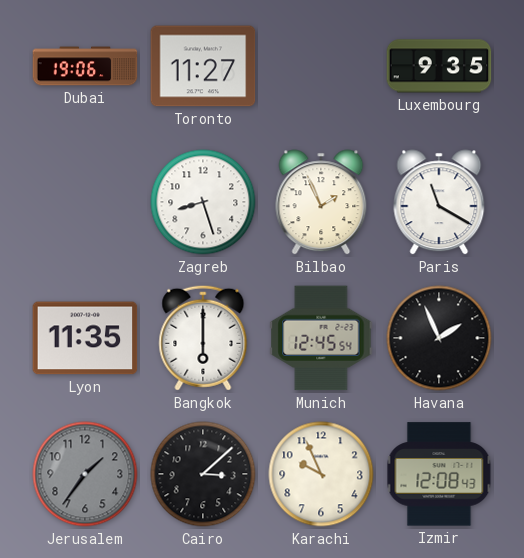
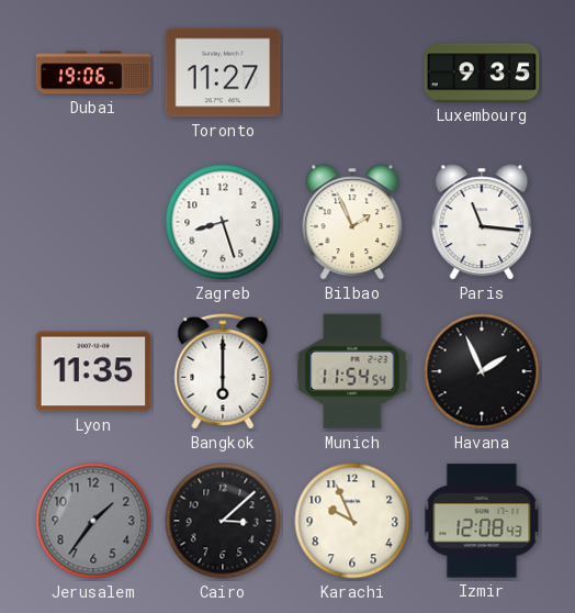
Paris: 11:20 -> 11:16
Munich: 12:45 -> 11:54
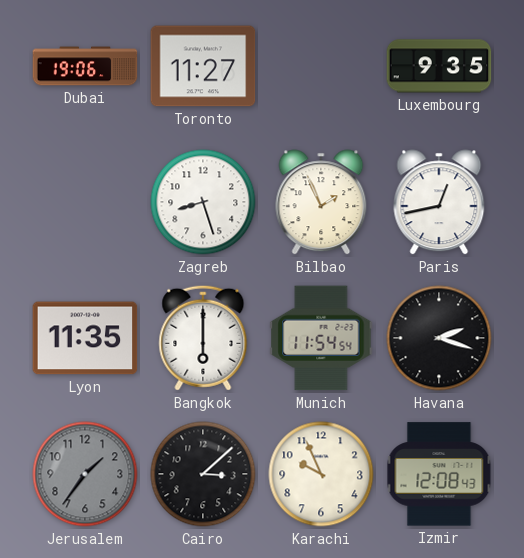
Paris: 11:16 -> 12:43
Havana: 1:56 -> 2:18
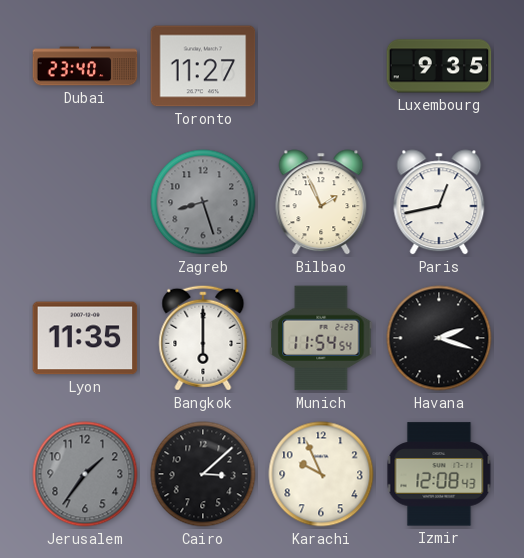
Dubai: 19:06 -> 23:40
Zagreb dial: white -> grey
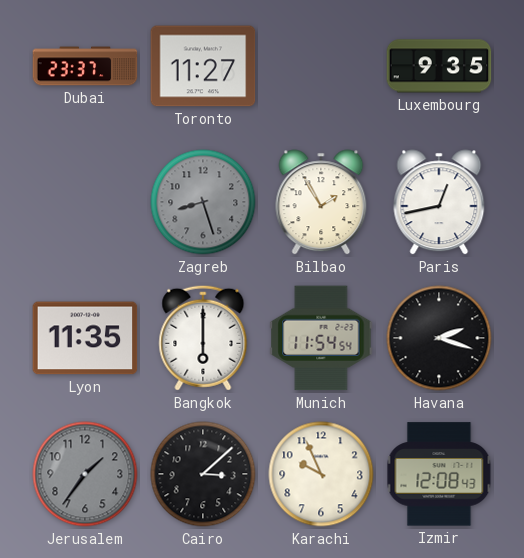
Dubai: 23:40 -> 23:37
Bilbao: 1:56 -> 1:55
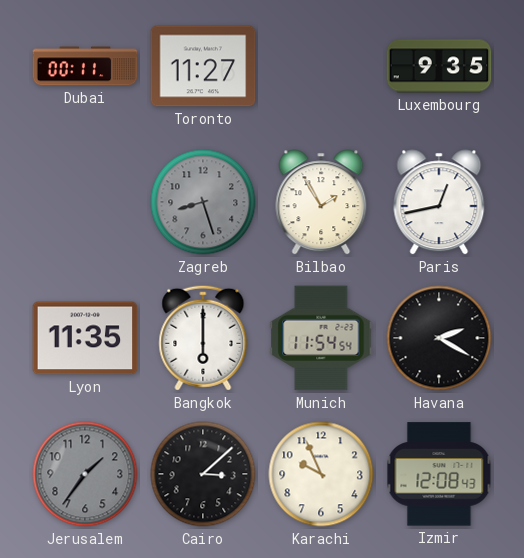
Dubai: 23:37 -> 00:11
Havana: 2:18 -> 2:20
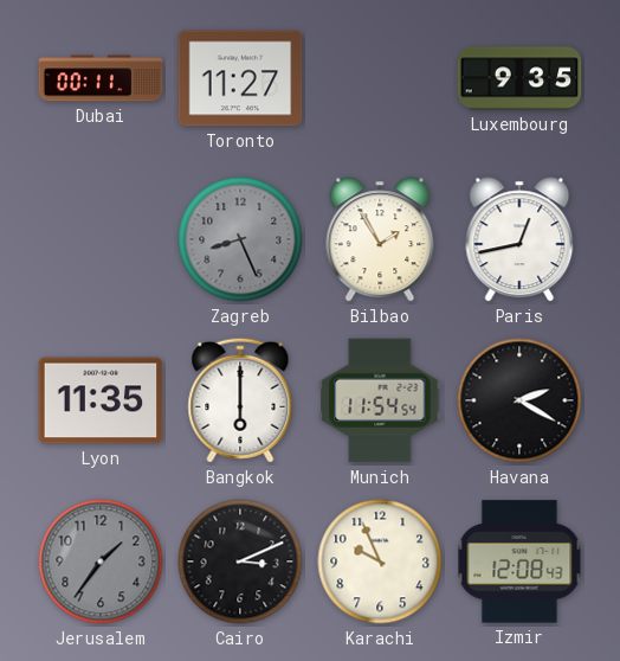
Zagreb: 8:27 -> 8:26
Cairo: 3:08 -> 3:11
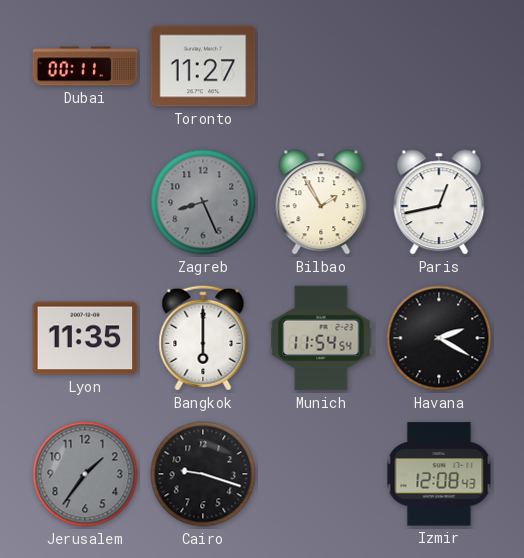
Luxembourg: 9:35 -> none
Cairo: 3:11 -> 9:18
Karachi: 9:56 -> none
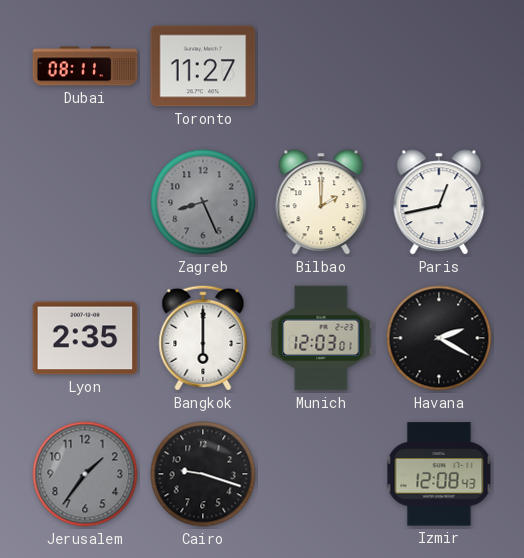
Dubai: 00:11 -> 08:11
Bilbao: 1:55 -> 2:00
Lyon: 11:35 -> 2:35
Munich: 11:54 -> 12:03
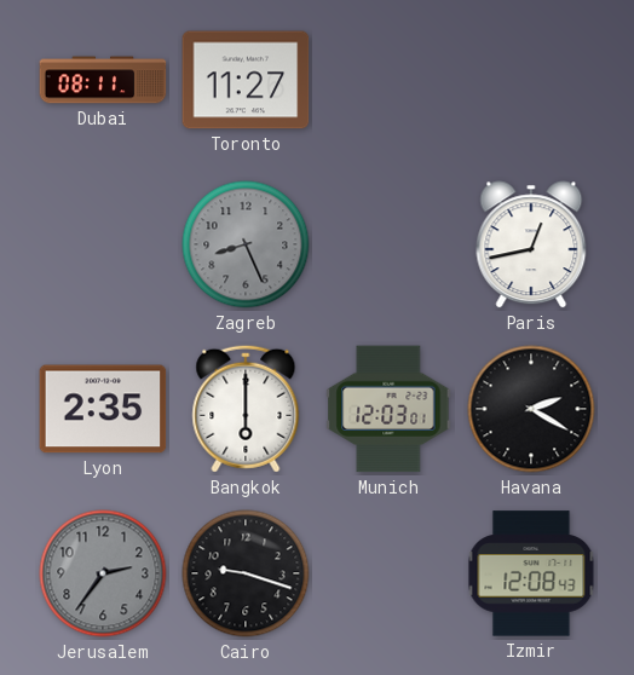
Bilbao: 2:00 -> none
Jerusalem: 1:36 -> 2:36
